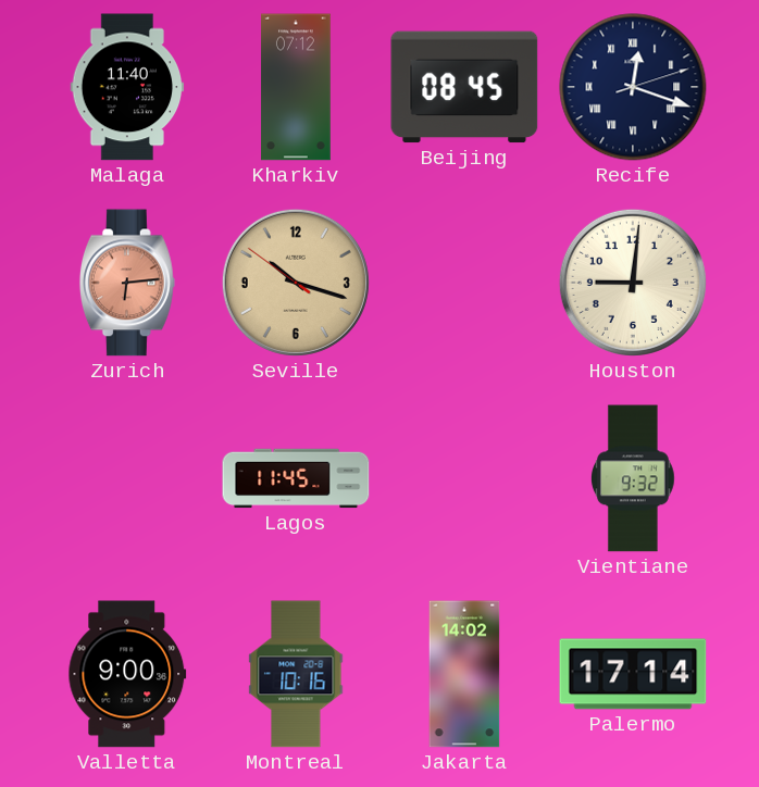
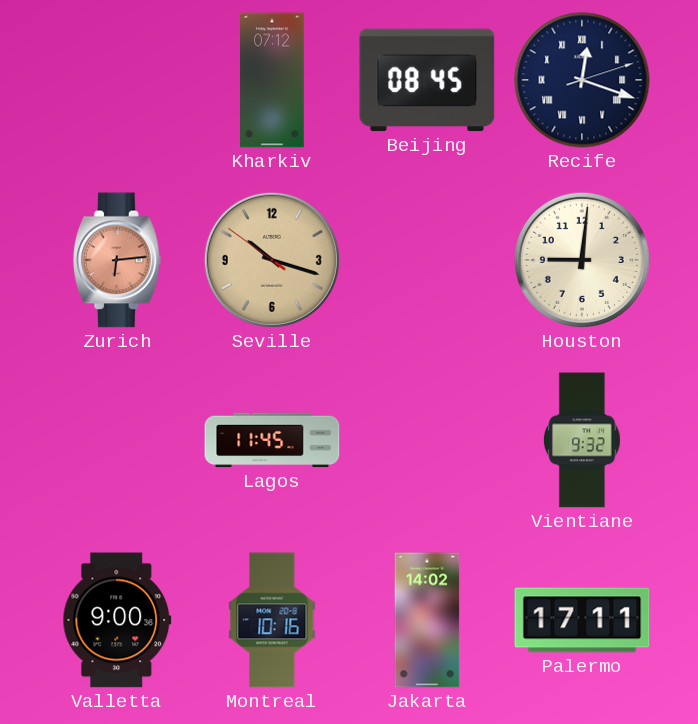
Malaga: 11:40 -> none
Palermo: 17:14 -> 17:11
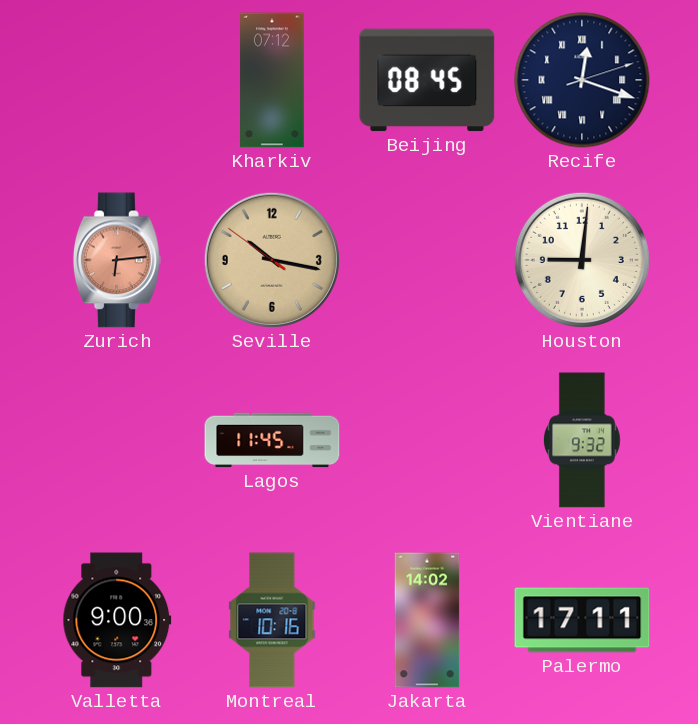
Seville: 10:17 -> 10:16
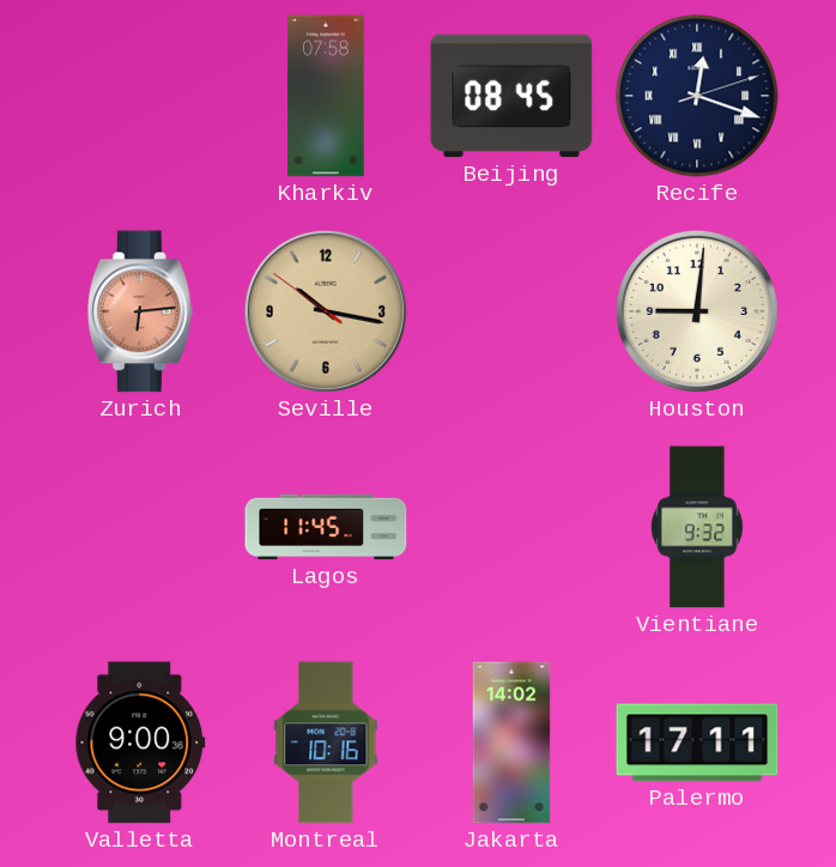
Kharkiv: 07:12 -> 07:58
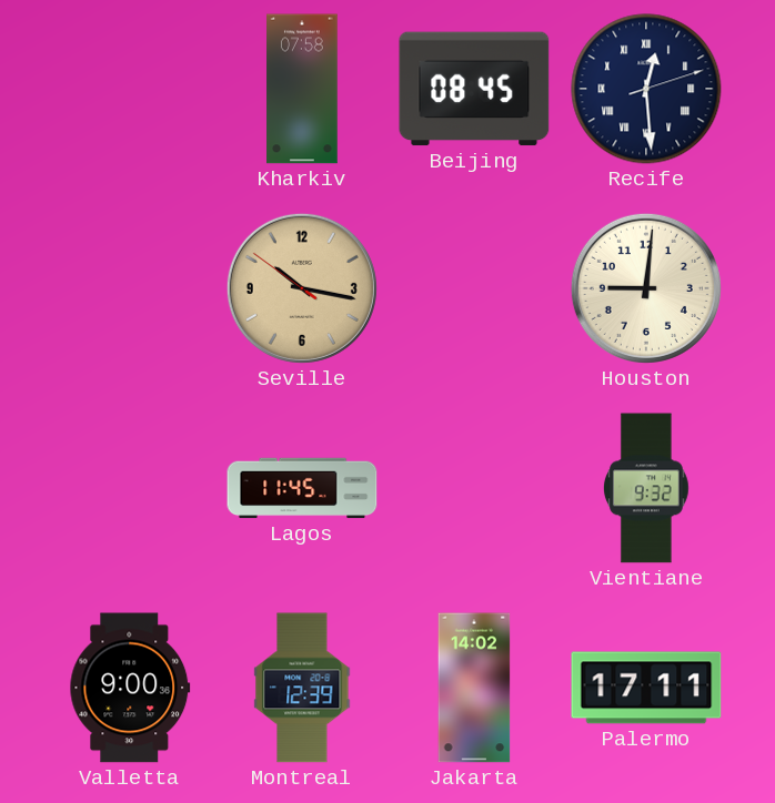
Recife: 12:18 -> 12:29
Zurich: 6:14 -> none
Montreal: 10:16 -> 12:39
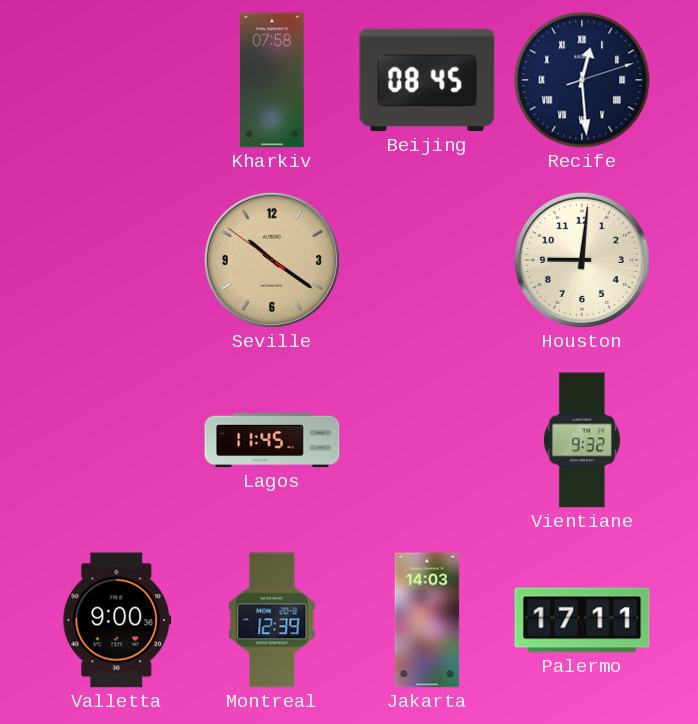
Seville: 10:16 -> 10:20
Jakarta: 14:02 -> 14:03
